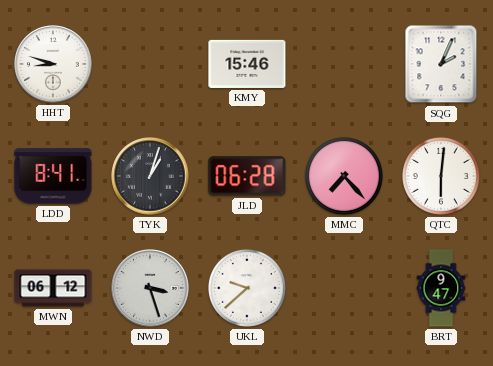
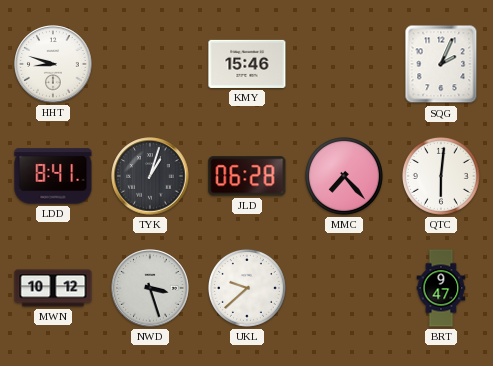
MWN: 06:12 -> 10:12
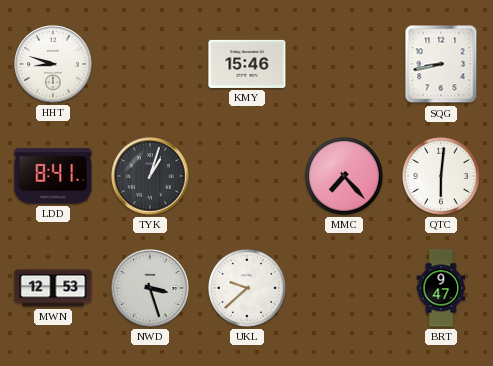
SQG: 2:04 -> 8:43
JLD: 06:28 -> none
MWN: 10:12 -> 12:53
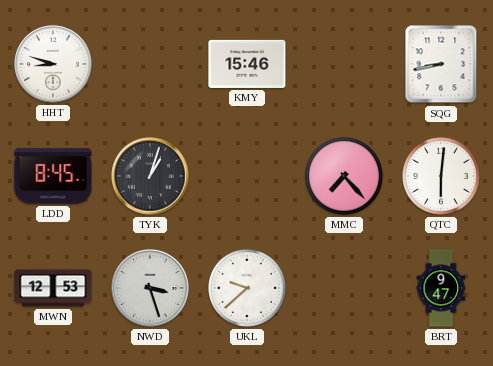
LDD: 8:41 -> 8:45
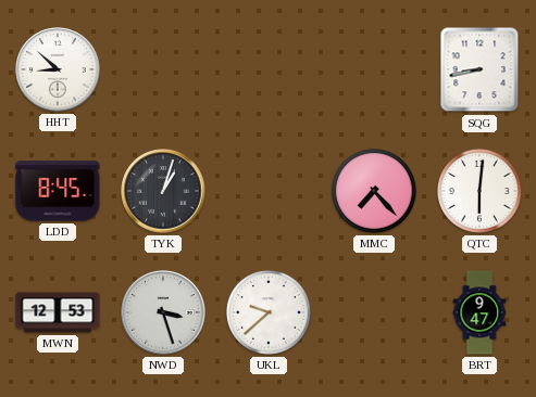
HHT: 8:48 -> 8:52
KMY: 15:46 -> none
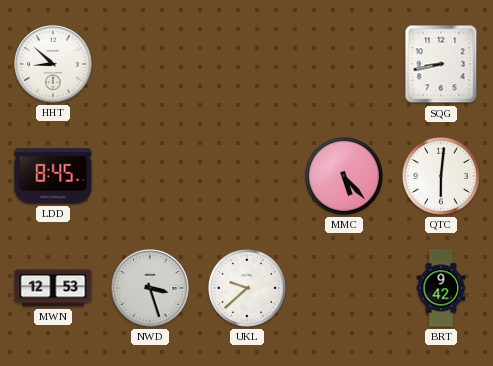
TYK: 1:03 -> none
MMC: 7:23 -> 5:23
BRT: 9:47 -> 9:42
